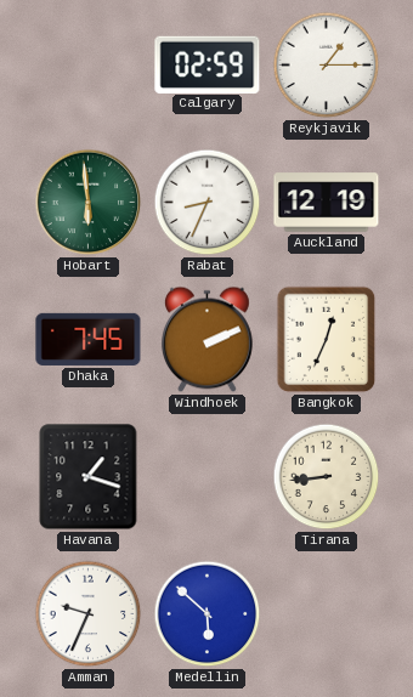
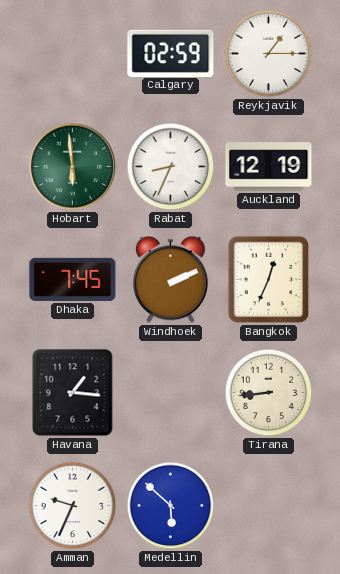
Havana: 1:18 -> 1:16
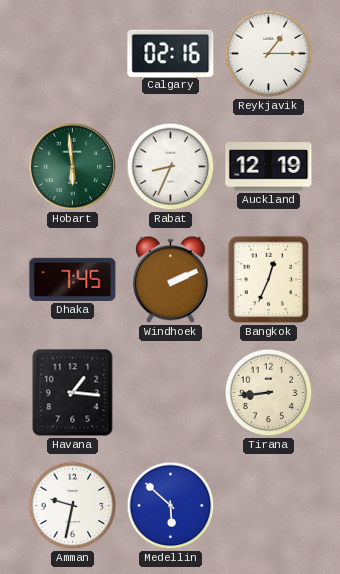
Calgary: 02:59 -> 02:16
Amman: 9:34 -> 9:32
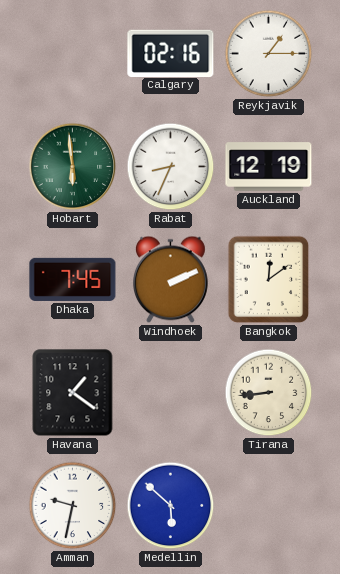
Bangkok: 12:34 -> 12:09
Havana: 1:16 -> 1:21
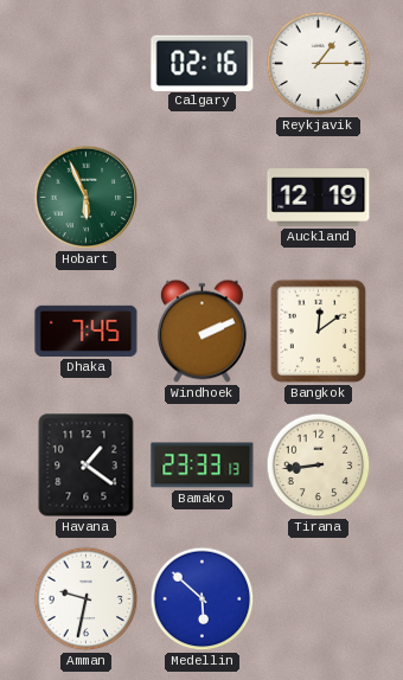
Hobart: 5:59 -> 5:56
Rabat: 8:34 -> none
Bamako: none -> 23:33
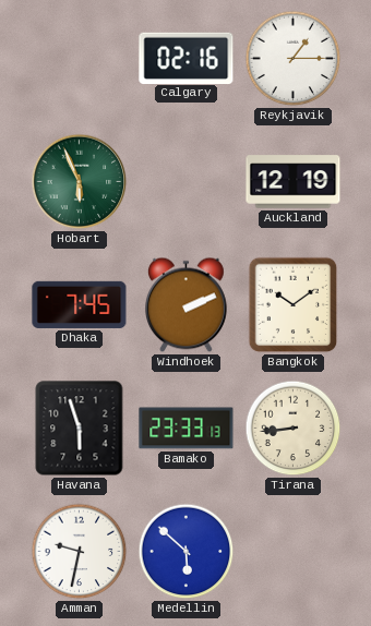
Bangkok: 12:09 -> 10:09
Havana: 1:21 -> 5:57
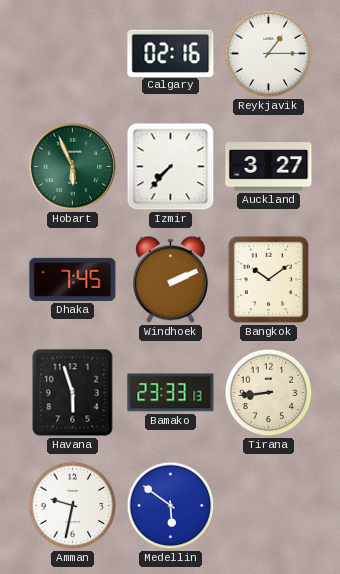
Izmir: none -> 7:37
Auckland: 12:19 -> 3:27
Medellin: 5:52 -> 5:51
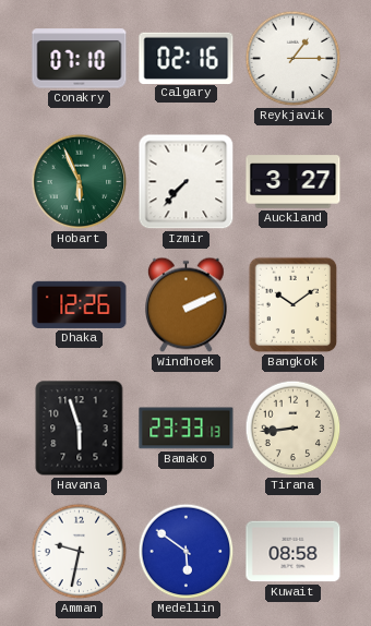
Conakry: none -> 07:10
Dhaka: 7:45 -> 12:26
Kuwait: none -> 08:58
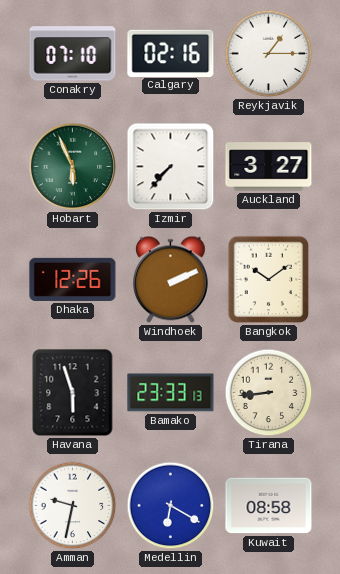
Medellin: 5:51 -> 6:20
